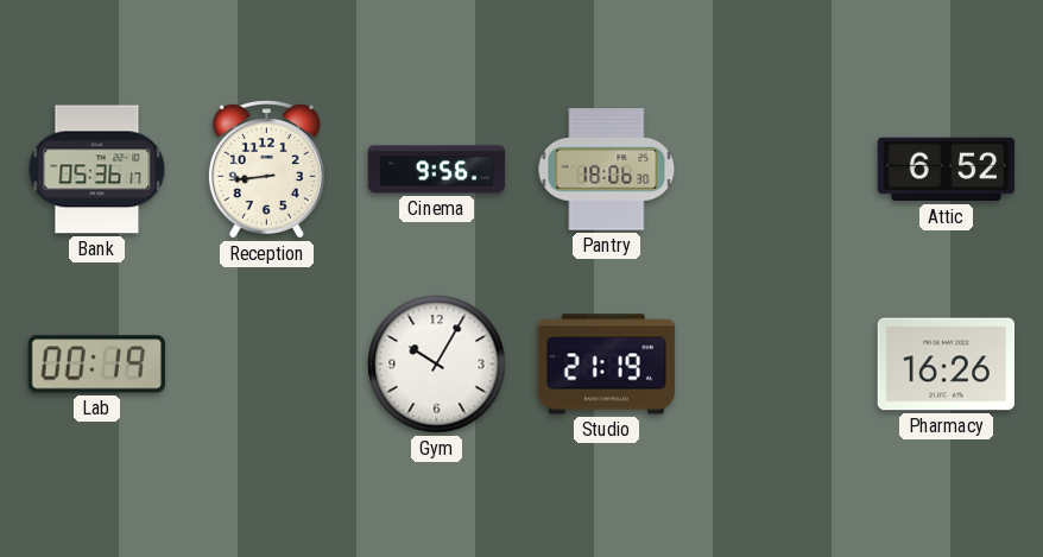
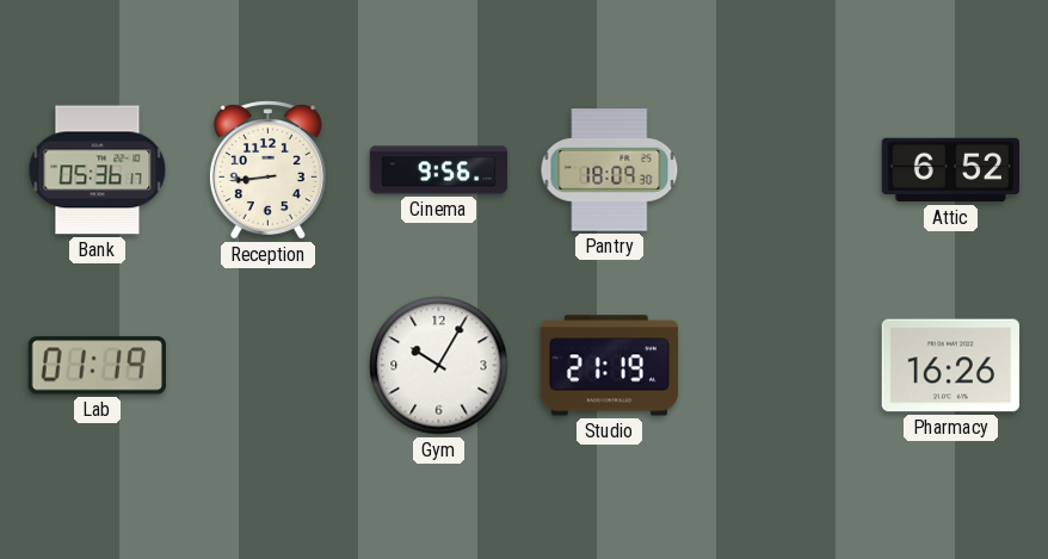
Pantry: 18:06 -> 18:09
Lab: 00:19 -> 01:19
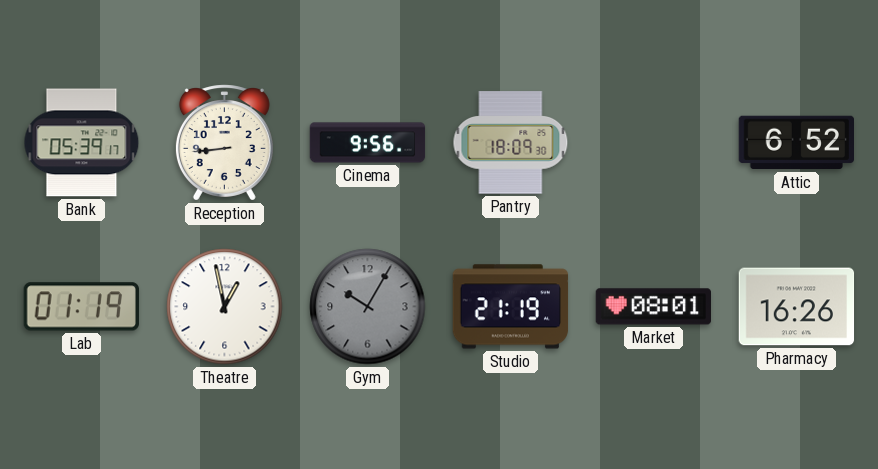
Bank: 05:36 -> 05:39
Theatre: none -> 12:58
Gym dial: white -> grey
Market: none -> 08:01
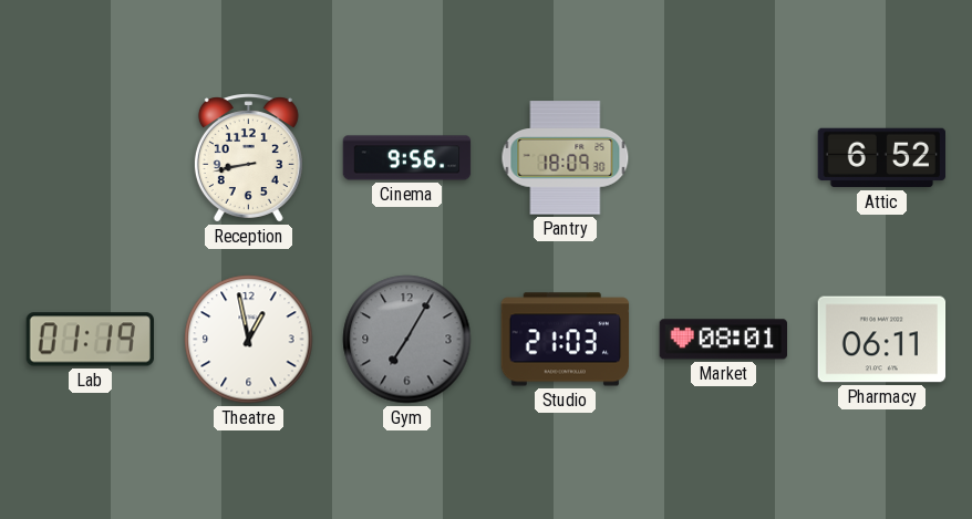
Bank: 05:39 -> none
Reception: 8:44 -> 8:43
Gym: 10:05 -> 7:05
Studio: 21:19 -> 21:03
Pharmacy: 16:26 -> 06:11
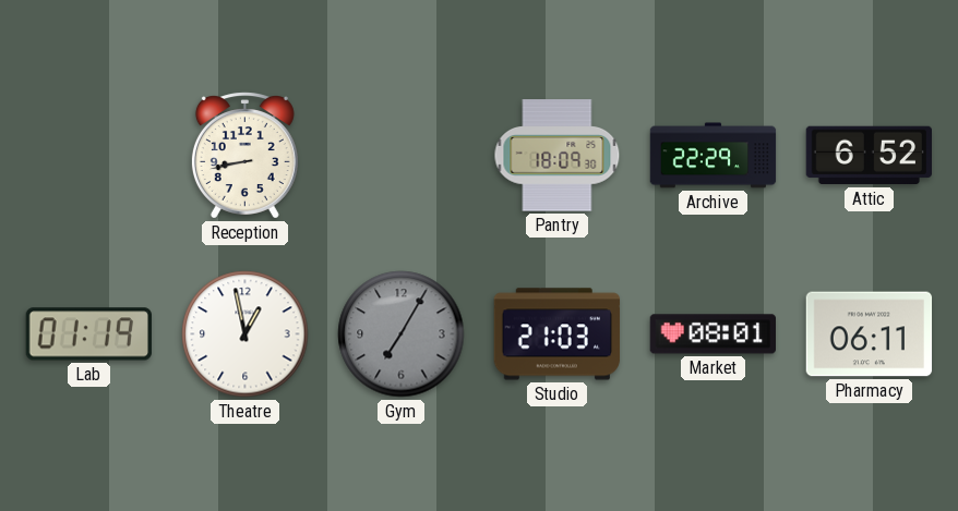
Cinema: 9:56 -> none
Archive: none -> 22:29
